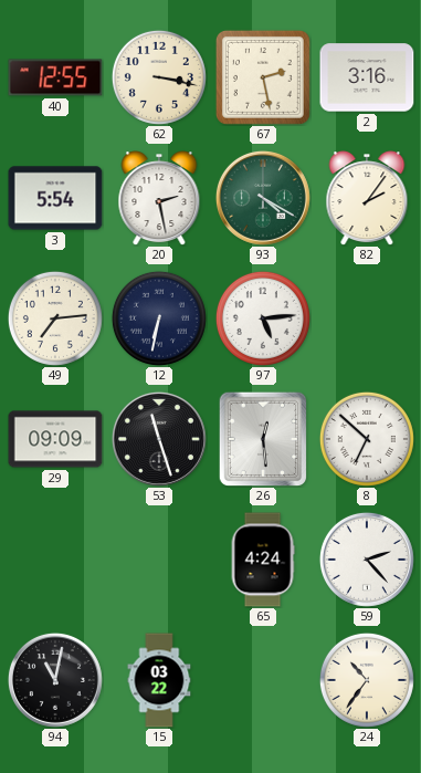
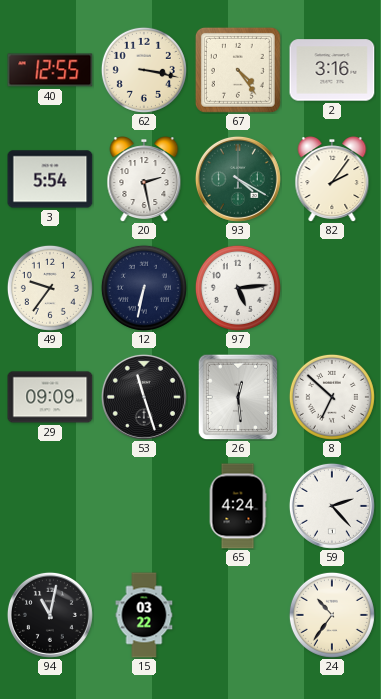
67: 2:28 -> 4:24
49: 7:14 -> 9:36
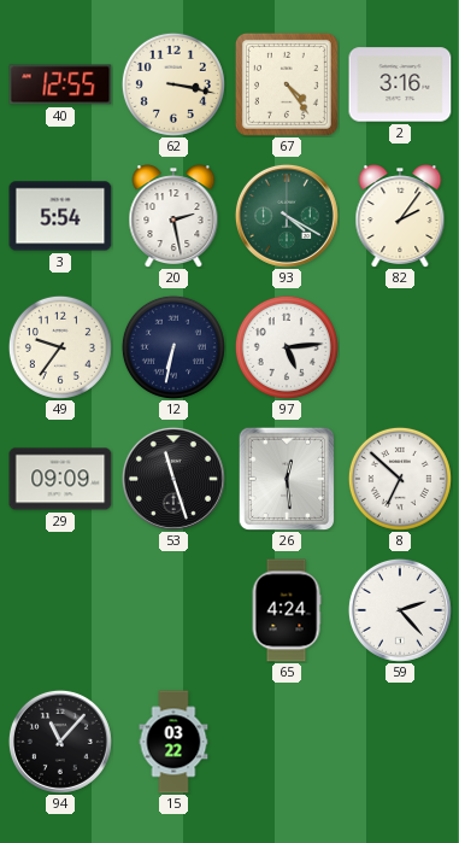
94: 11:02 -> 11:07
24: 10:36 -> none
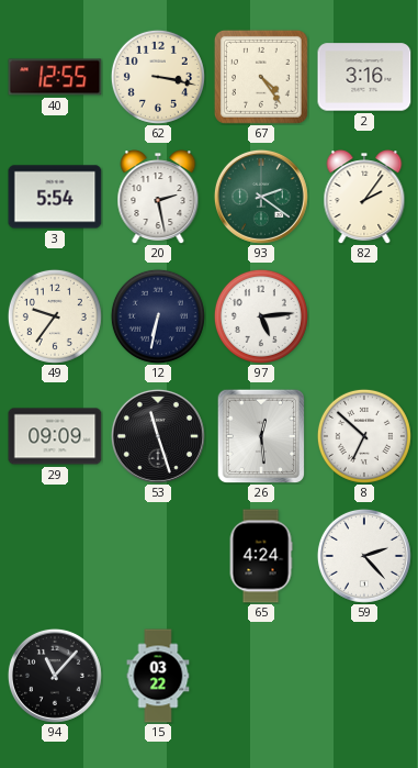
93: 4:20 -> 2:21
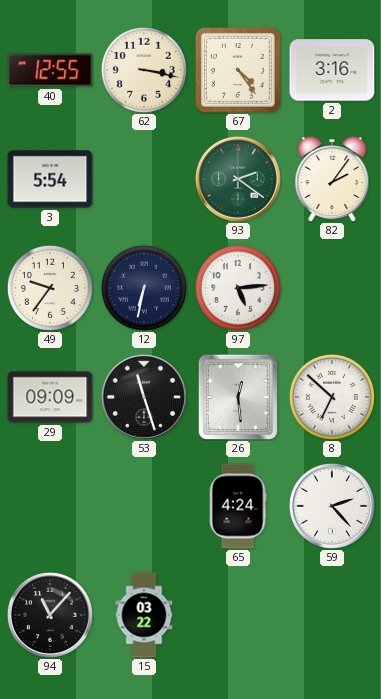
20: 2:28 -> none
